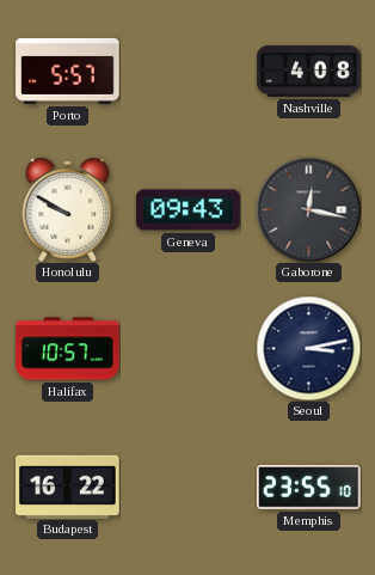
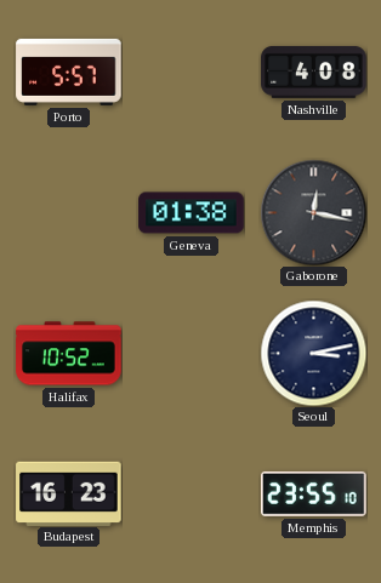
Honolulu: 9:50 -> none
Geneva: 09:43 -> 01:38
Halifax: 10:57 -> 10:52
Budapest: 16:22 -> 16:23
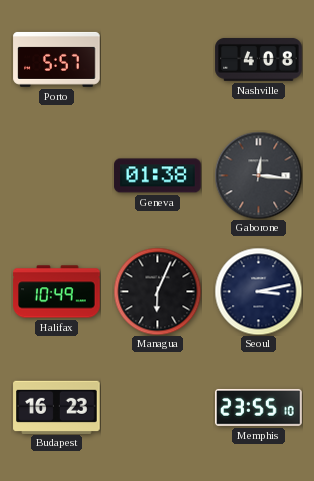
Gaborone: 12:17 -> 12:16
Halifax: 10:52 -> 10:49
Managua: none -> 6:04
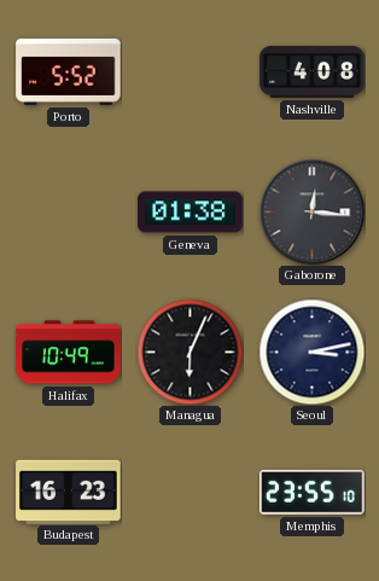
Porto: 5:57 -> 5:52
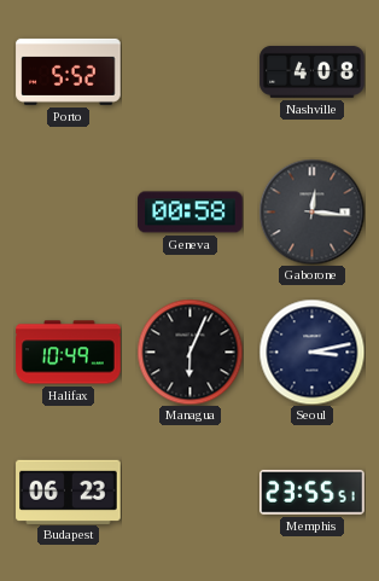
Geneva: 01:38 -> 00:58
Budapest: 16:23 -> 06:23
Memphis: 23:55:10 -> 23:55:51
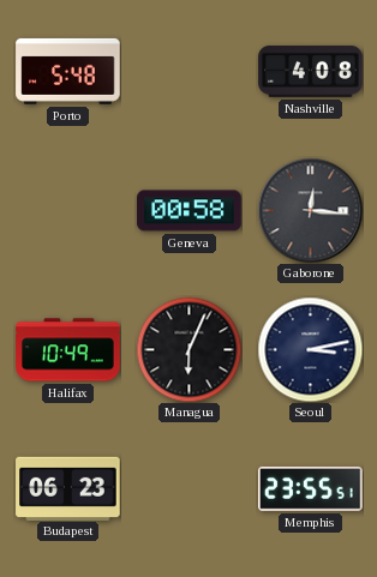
Porto: 5:52 -> 5:48
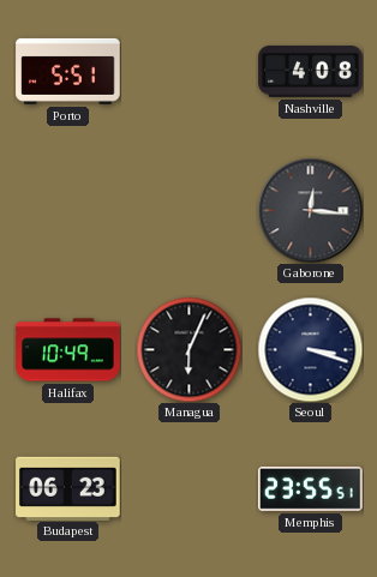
Porto: 5:48 -> 5:51
Geneva: 00:58 -> none
Seoul: 3:13 -> 3:18
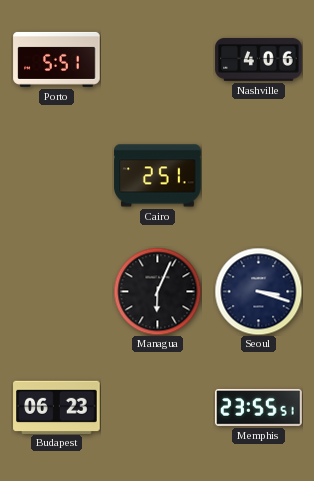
Nashville: 4:08 -> 4:06
Cairo: none -> 2:51
Gaborone: 12:16 -> none
Halifax: 10:49 -> none
